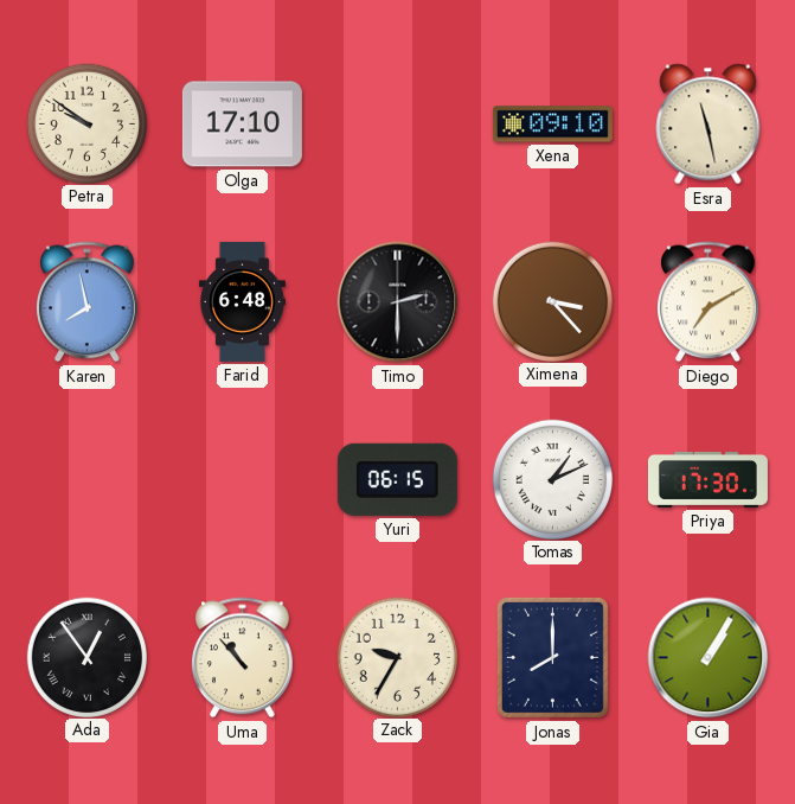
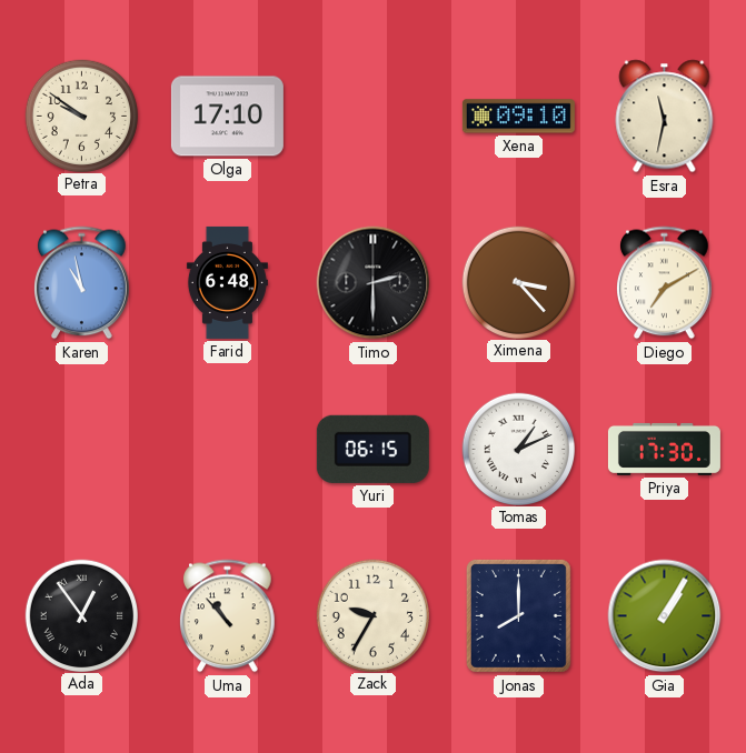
Esra: 11:28 -> 11:32
Karen: 7:58 -> 10:58
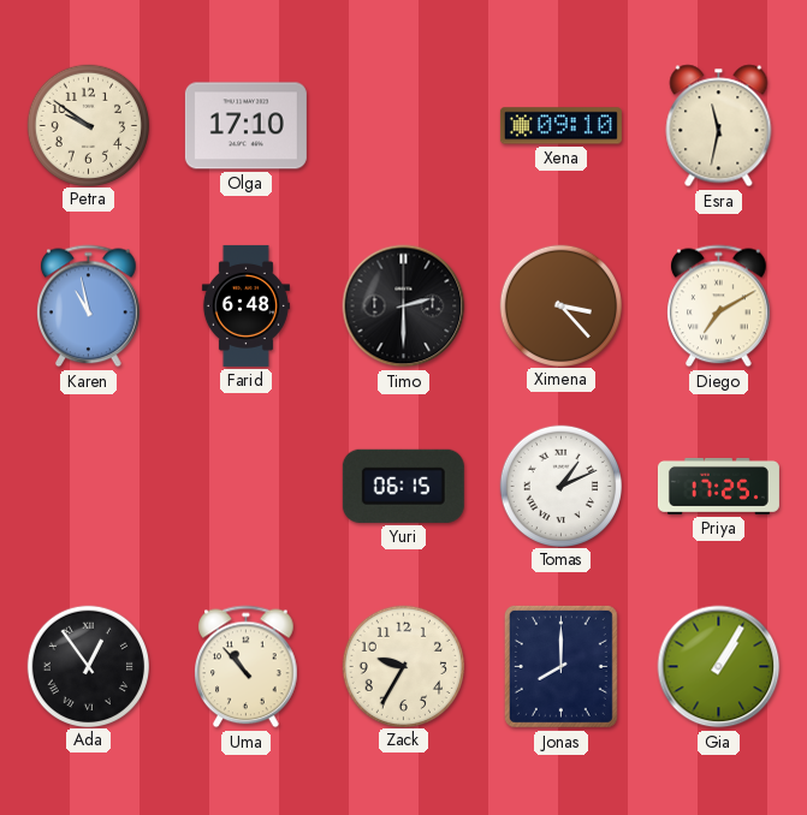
Priya: 17:30 -> 17:25
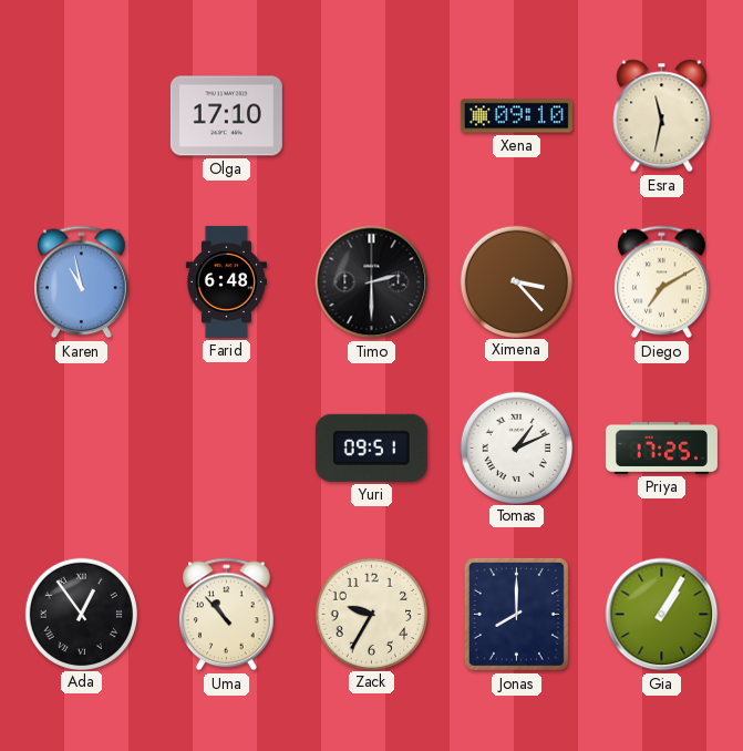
Petra: 9:51 -> none
Yuri: 06:15 -> 09:51
